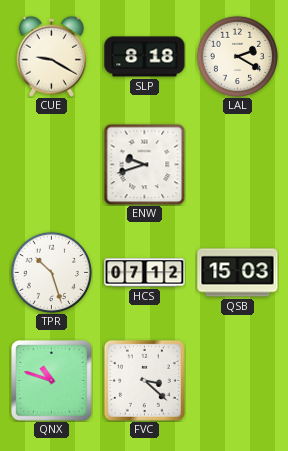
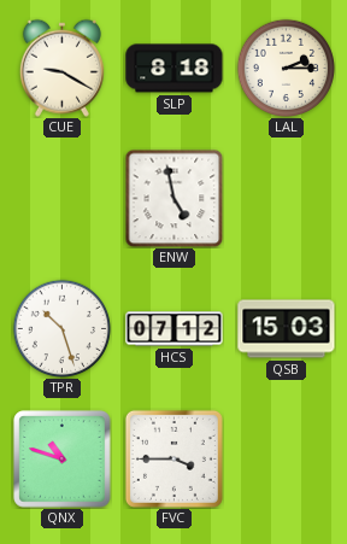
LAL: 2:20 -> 2:15
ENW: 9:42 -> 4:58
FVC: 3:22 -> 3:45
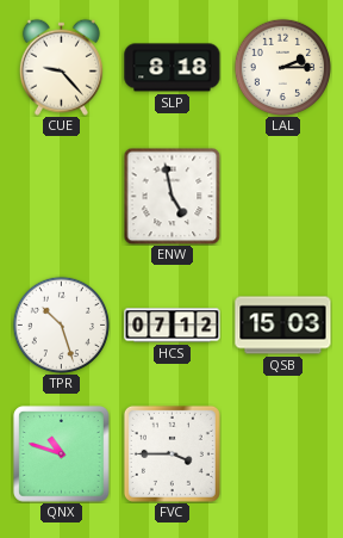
CUE: 9:20 -> 9:23
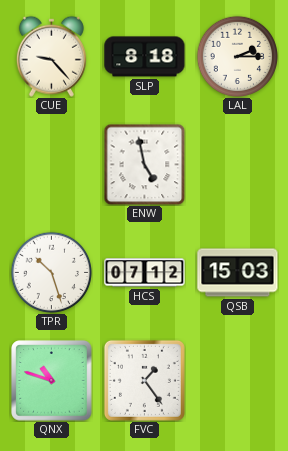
FVC: 3:45 -> 1:24
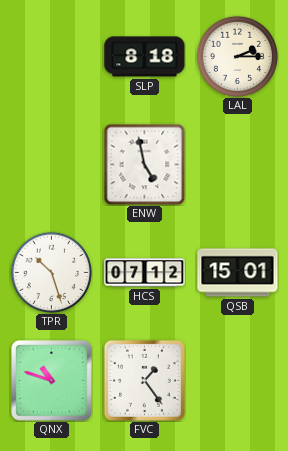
CUE: 9:23 -> none
QSB: 15:03 -> 15:01
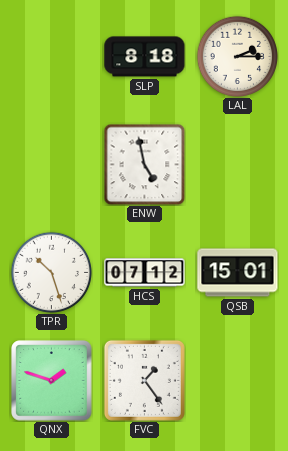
QNX: 10:48 -> 1:48
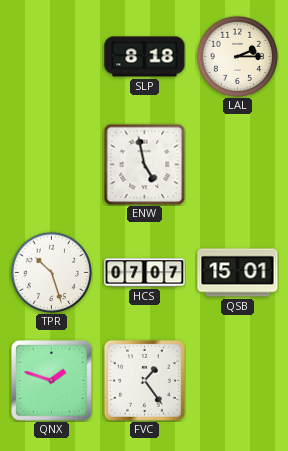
HCS: 07:12 -> 07:07
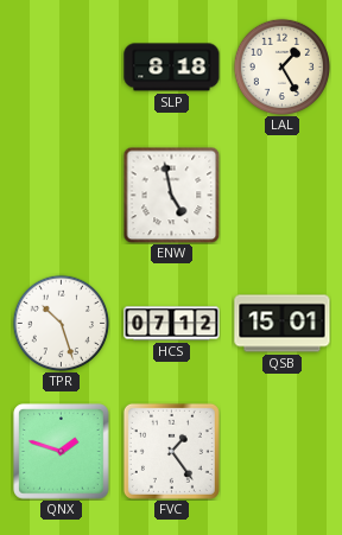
LAL: 2:15 -> 1:25
HCS: 07:07 -> 07:12
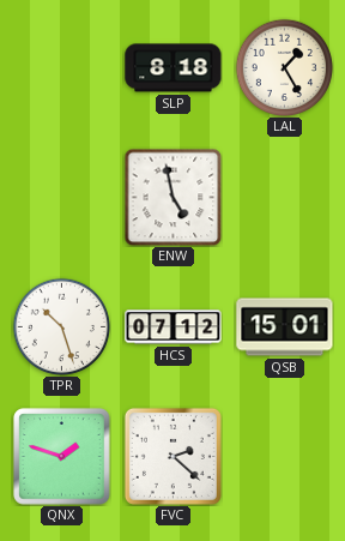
FVC: 1:24 -> 2:22
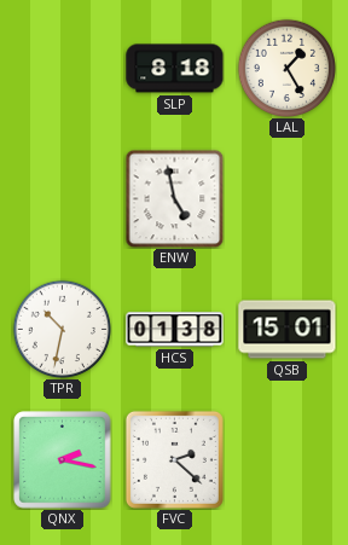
TPR: 10:27 -> 10:32
HCS: 07:12 -> 01:38
QNX: 1:48 -> 2:17
